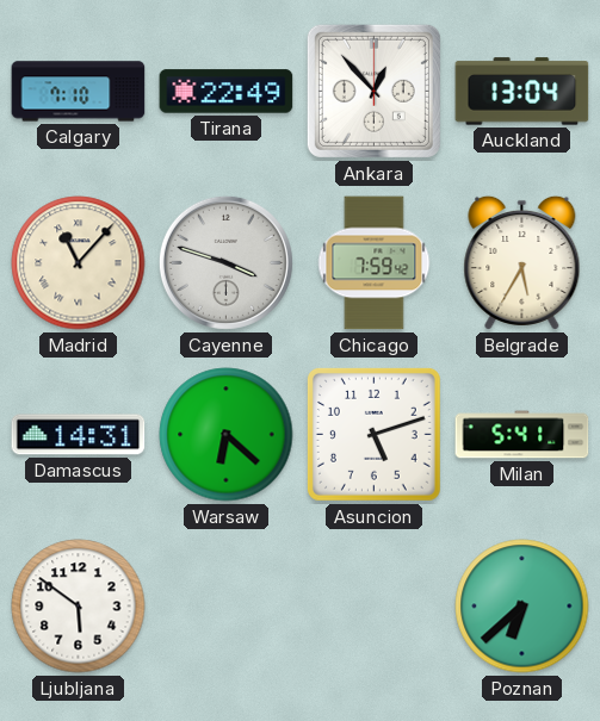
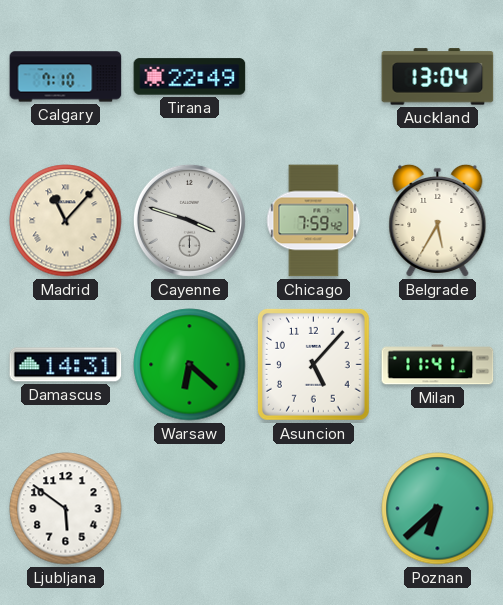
Ankara: 12:53 -> none
Asuncion: 5:12 -> 5:07
Milan: 5:41 -> 11:41
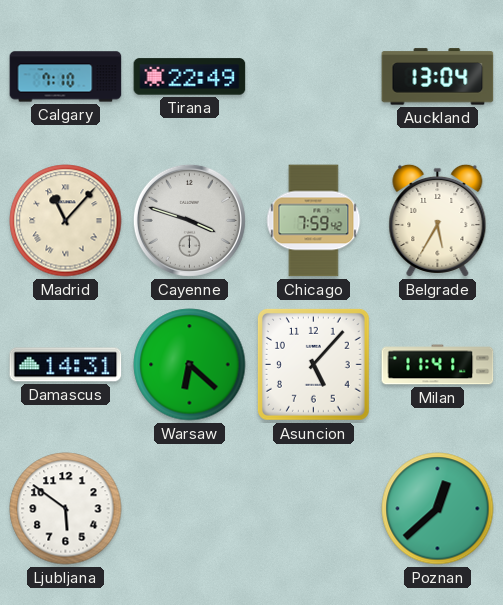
Poznan: 6:38 -> 12:38
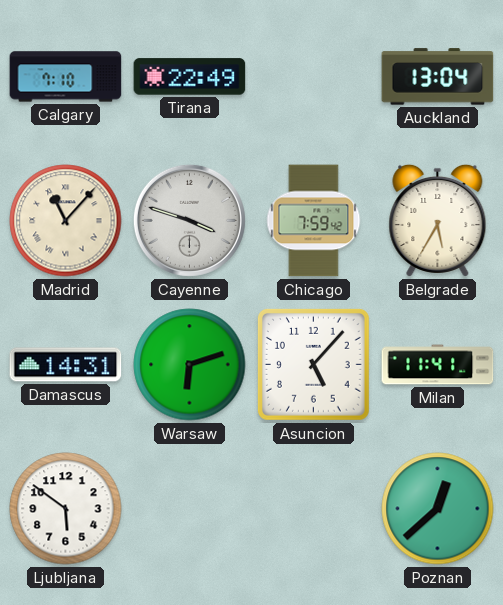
Warsaw: 6:22 -> 6:12
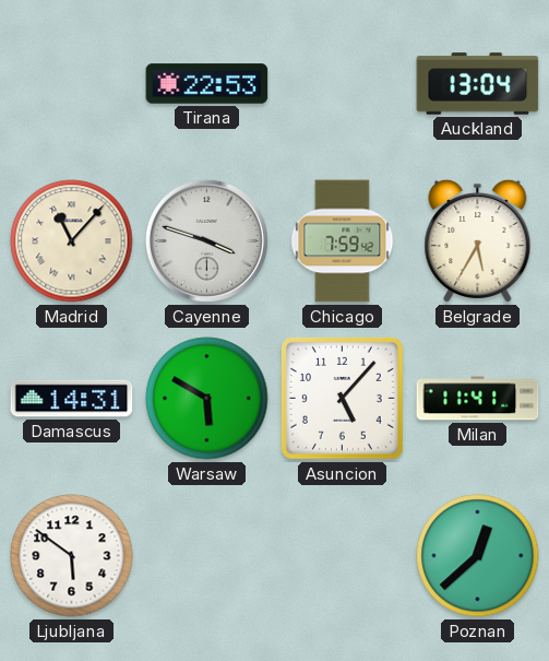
Calgary: 7:10 -> none
Tirana: 22:49 -> 22:53
Warsaw: 6:12 -> 5:50
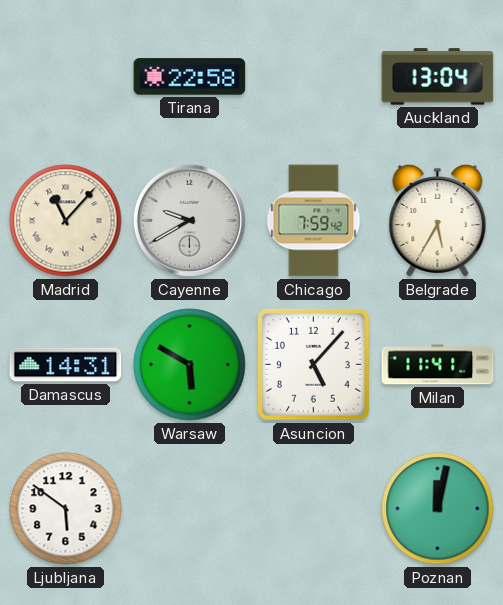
Tirana: 22:53 -> 22:58
Cayenne: 3:48 -> 9:40
Poznan: 12:38 -> 12:02
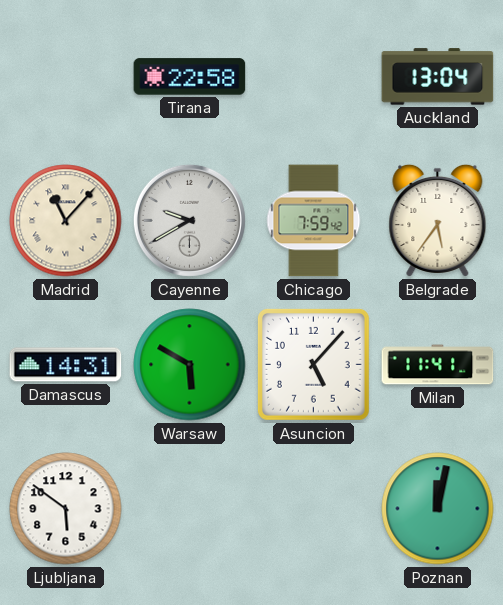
Belgrade: 5:35 -> 5:36
